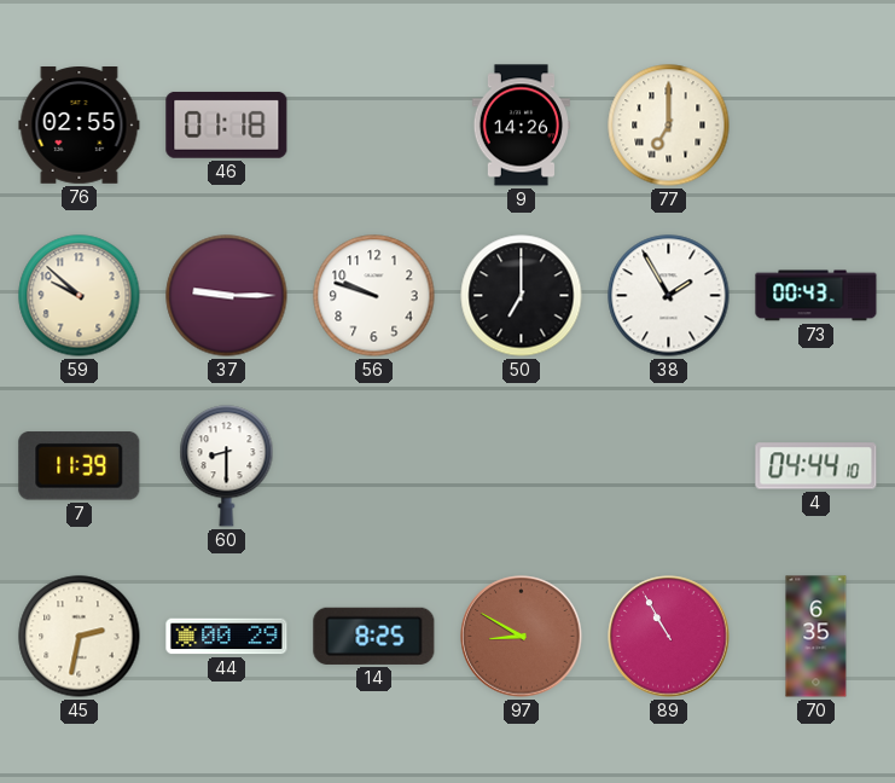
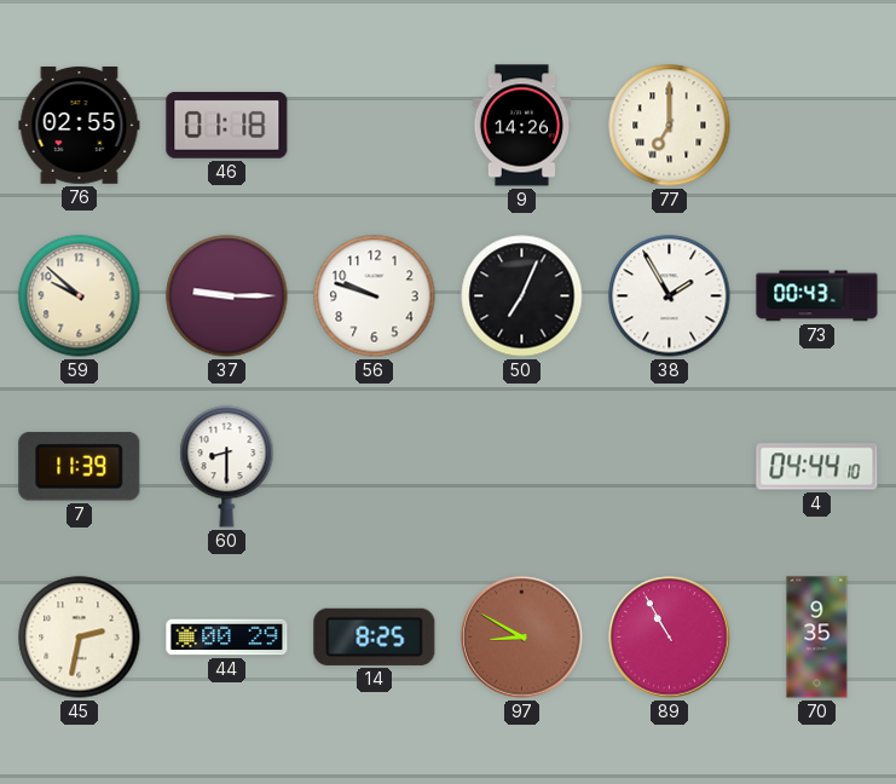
50: 7:00 -> 7:04
70: 6:35 -> 9:35
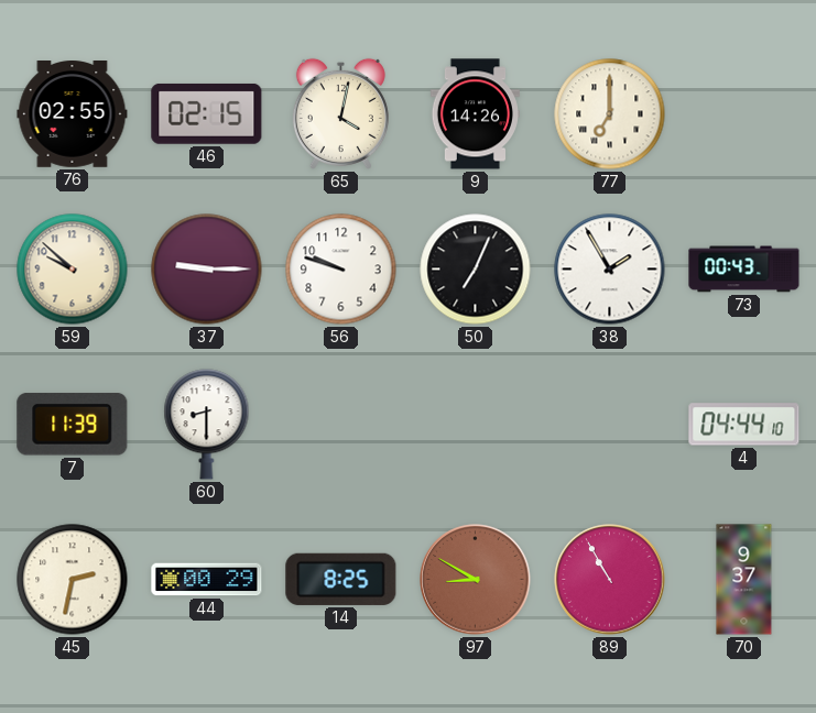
46: 01:18 -> 02:15
65: none -> 4:02
70: 9:35 -> 9:37
